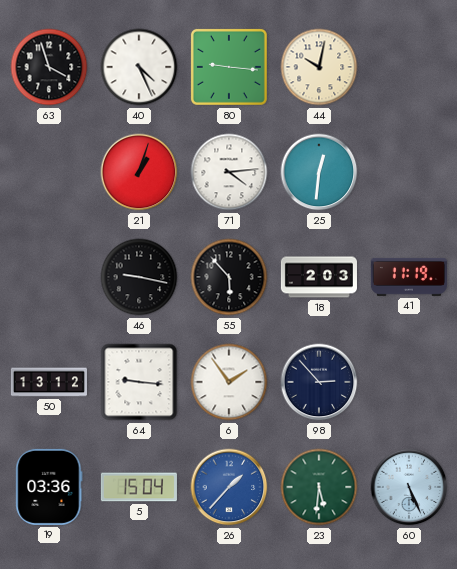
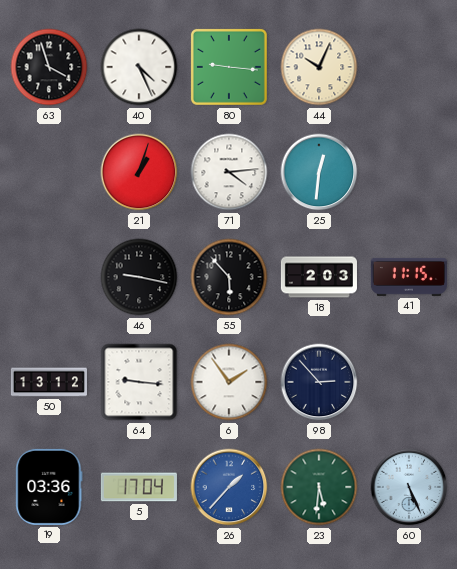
44: 10:02 -> 10:04
41: 11:19 -> 11:15
5: 15:04 -> 17:04
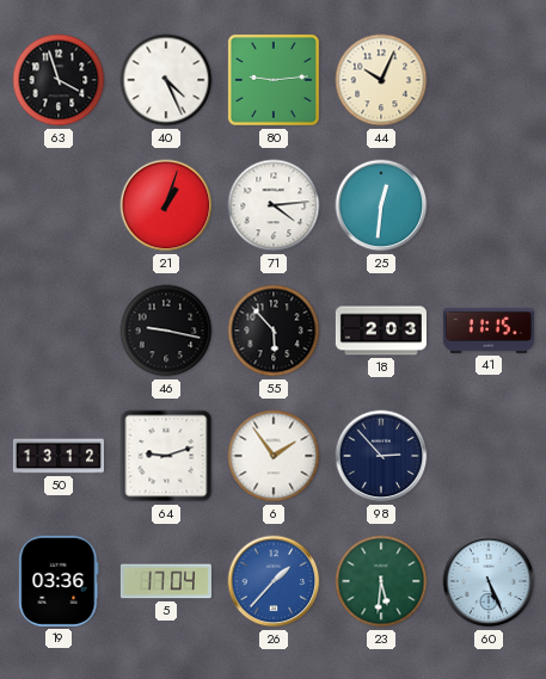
80: 9:16 -> 9:14
64: 9:16 -> 9:12
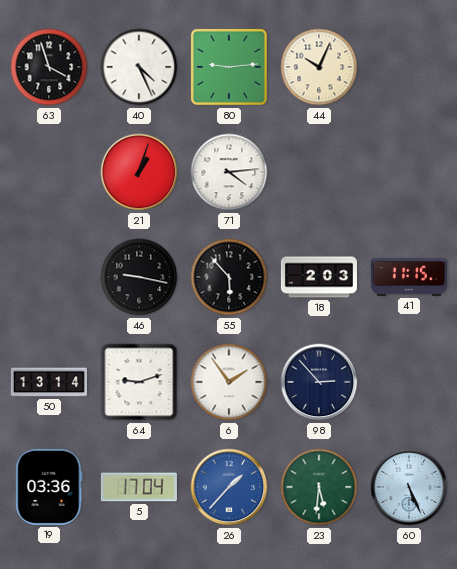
25: 12:31 -> none
50: 13:12 -> 13:14
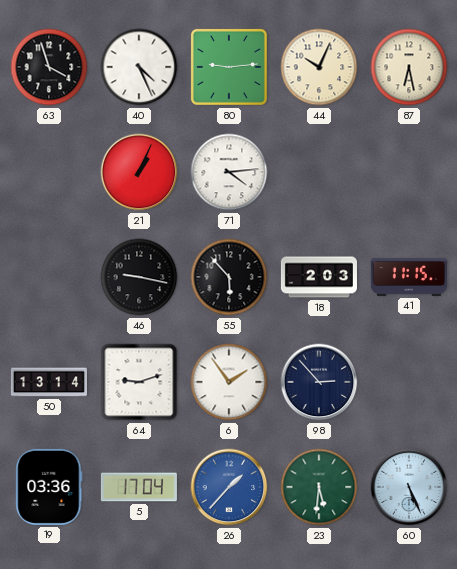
87: none -> 6:28
21: 1:03 -> 1:04
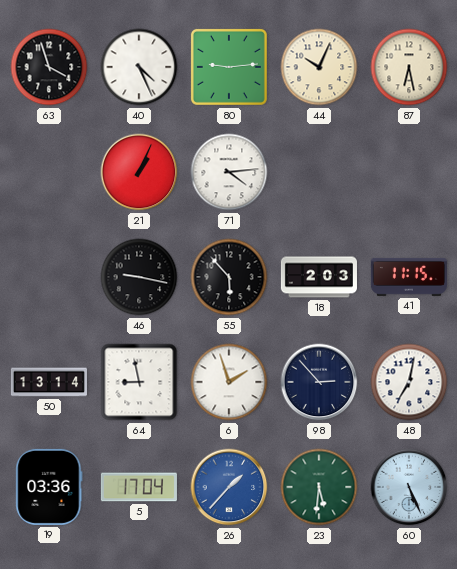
64: 9:12 -> 8:58
6: 1:54 -> 1:57
48: none -> 7:02
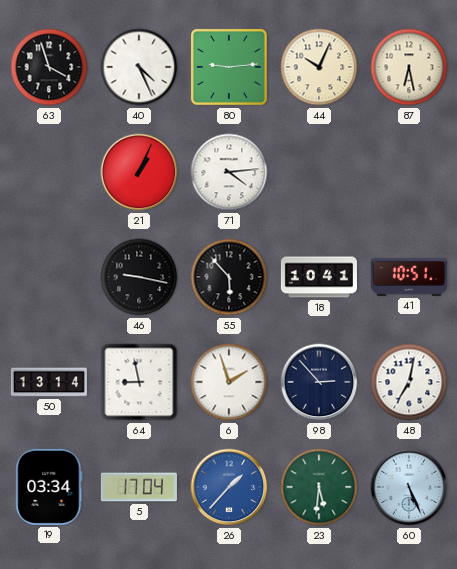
18: 2:03 -> 10:41
41: 11:15 -> 10:51
19: 03:36 -> 03:34
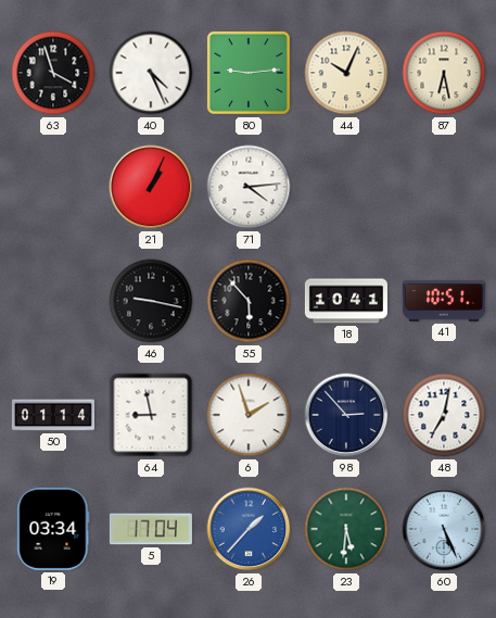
50: 13:14 -> 01:14
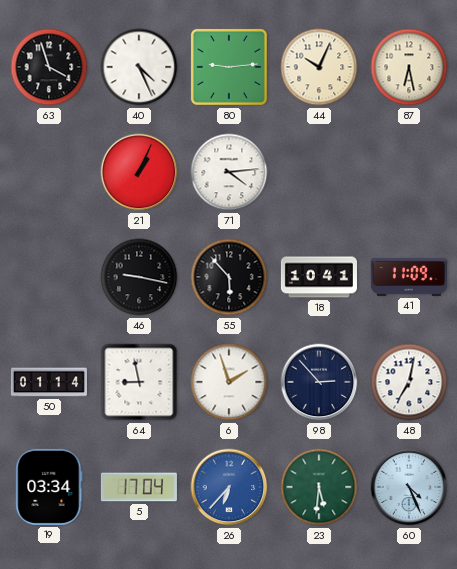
41: 10:51 -> 11:09
26: 1:37 -> 6:37
60: 5:26 -> 4:26
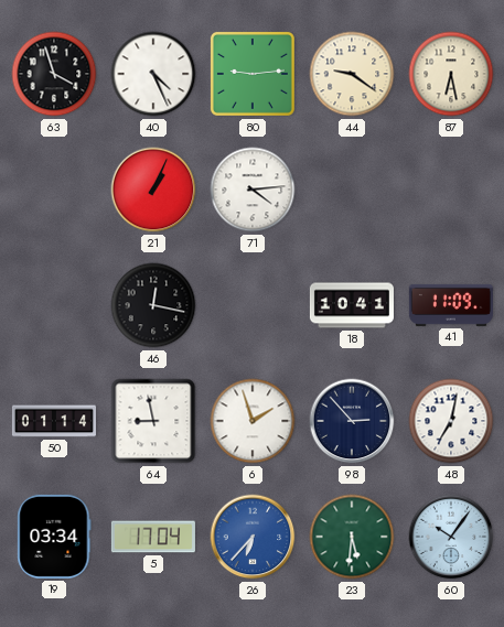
44: 10:04 -> 9:21
46: 9:17 -> 12:17
55: 5:53 -> none
60: 4:26 -> 10:06
